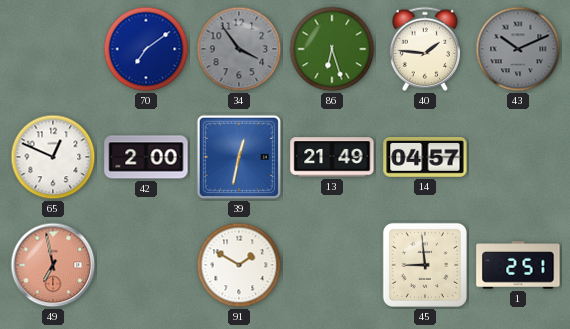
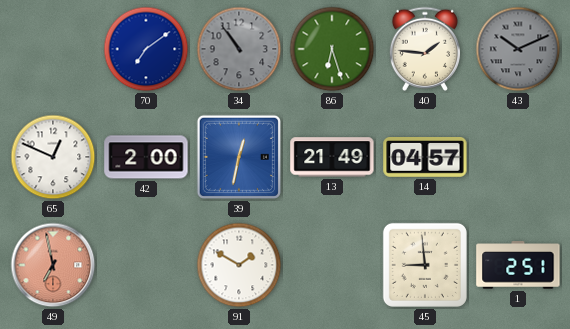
34: 3:54 -> 10:54
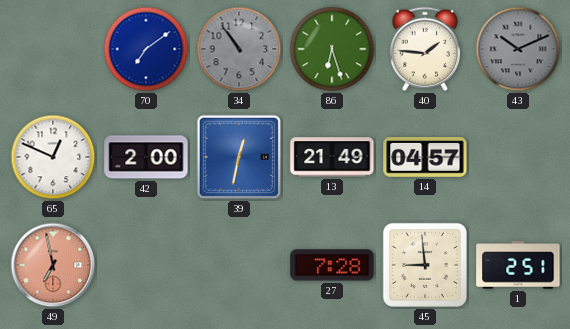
91: 1:50 -> none
27: none -> 7:28
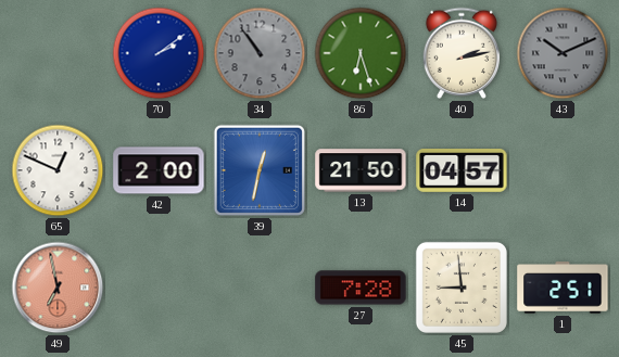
70: 7:09 -> 2:09
40: 1:46 -> 2:13
13: 21:49 -> 21:50
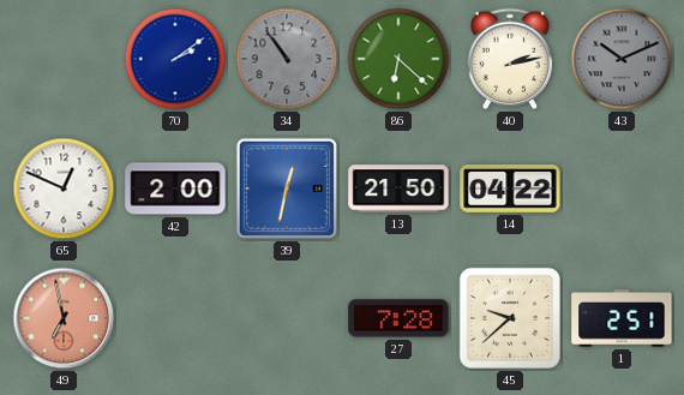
86: 6:27 -> 6:22
14: 04:57 -> 04:22
45: 8:59 -> 9:38
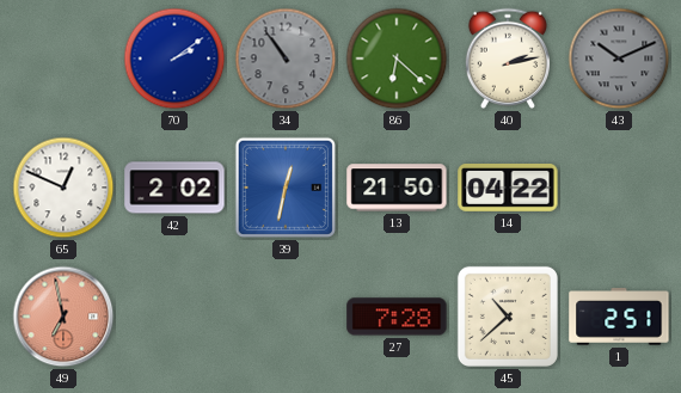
42: 2:00 -> 2:02
45: 9:38 -> 10:38
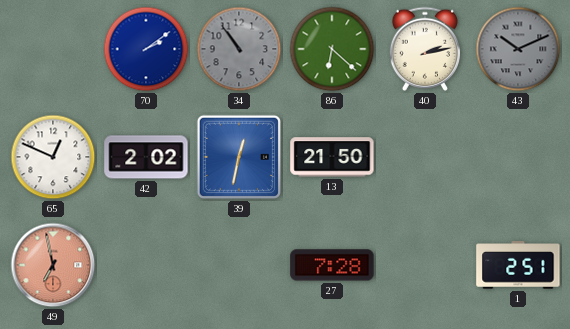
14: 04:22 -> none
45: 10:38 -> none
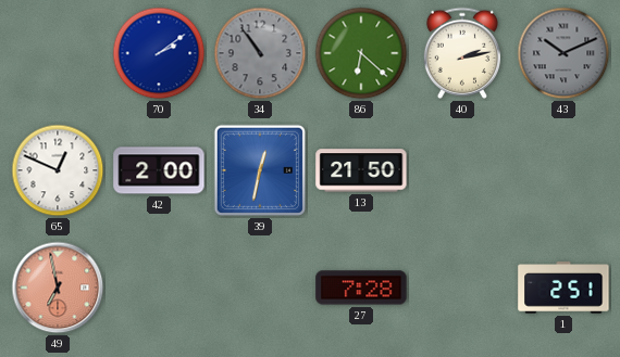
42: 2:02 -> 2:00
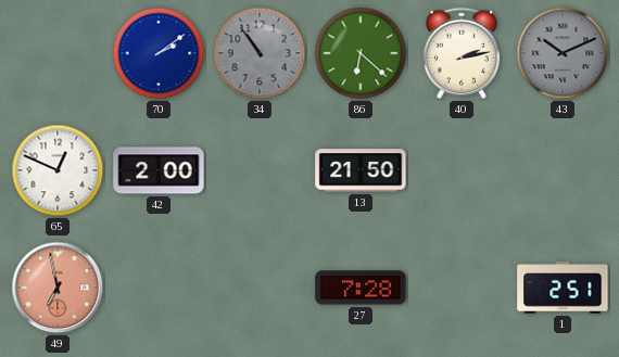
39: 12:32 -> none
